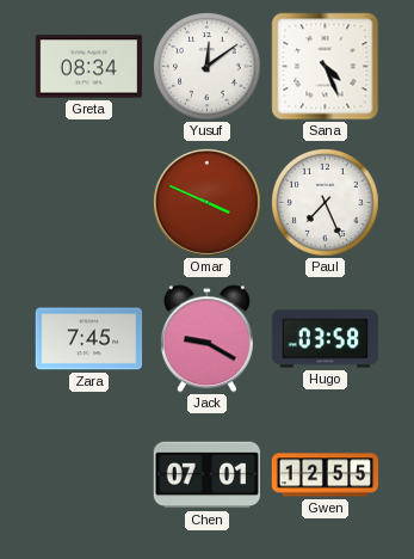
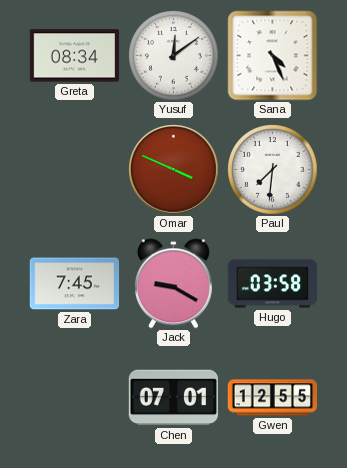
Paul: 7:26 -> 7:31
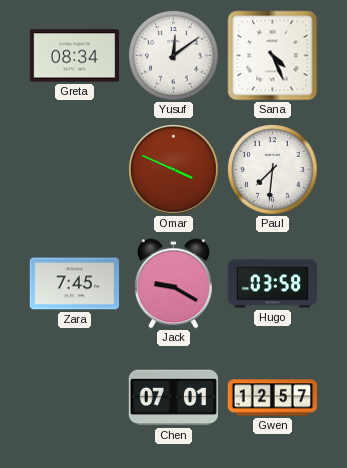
Gwen: 12:55 -> 12:57
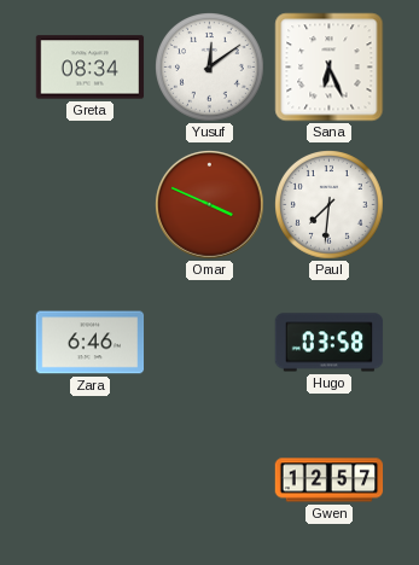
Sana: 4:26 -> 6:26
Zara: 7:45 -> 6:46
Jack: 9:20 -> none
Chen: 07:01 -> none
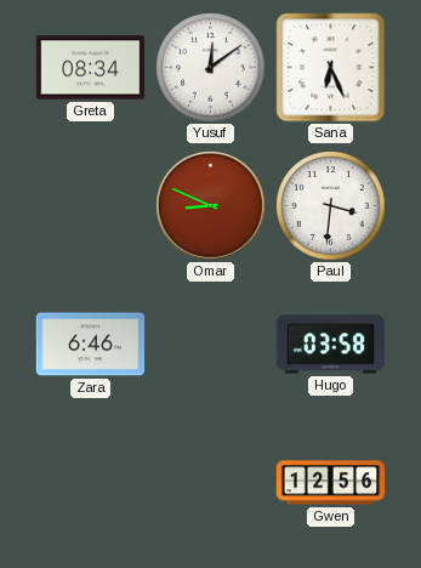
Omar: 3:49 -> 8:49
Paul: 7:31 -> 3:31
Gwen: 12:57 -> 12:56
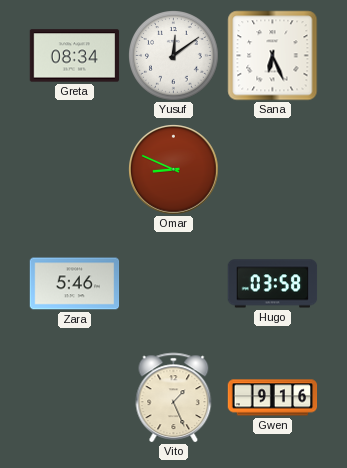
Paul: 3:31 -> none
Zara: 6:46 -> 5:46
Vito: none -> 1:26
Gwen: 12:56 -> 9:16
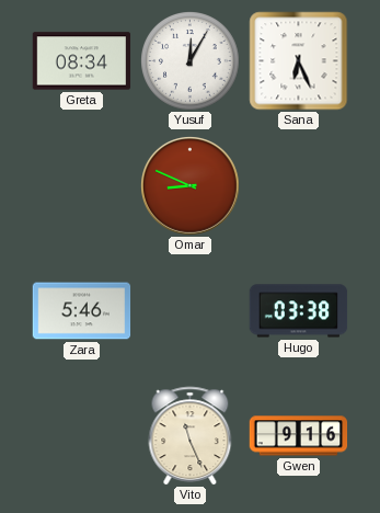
Yusuf: 12:09 -> 12:05
Hugo: 03:58 -> 03:38
Vito: 1:26 -> 11:26
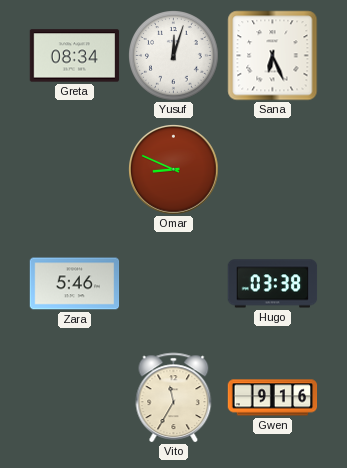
Yusuf: 12:05 -> 12:03
Vito: 11:26 -> 11:35
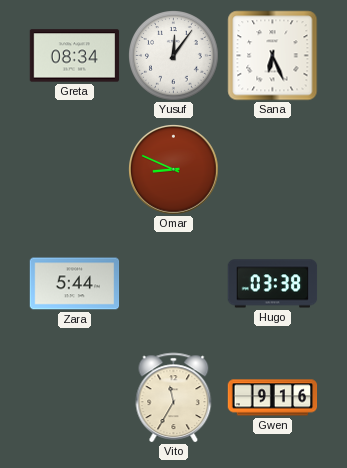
Yusuf: 12:03 -> 12:06
Zara: 5:46 -> 5:44
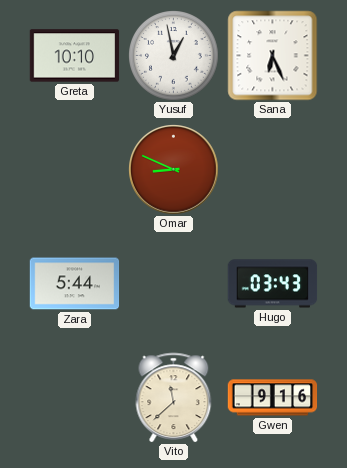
Greta: 08:34 -> 10:10
Yusuf: 12:06 -> 12:58
Hugo: 03:38 -> 03:43
Vito: 11:35 -> 11:38
